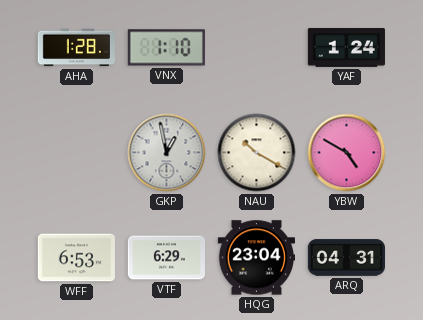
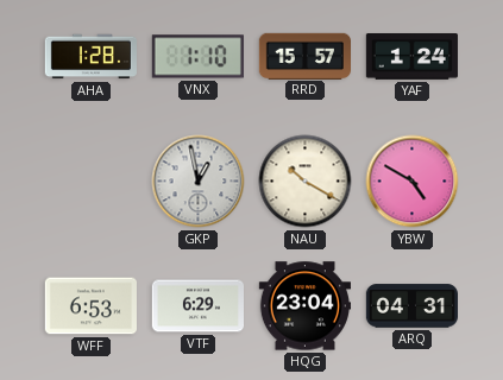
RRD: none -> 15:57
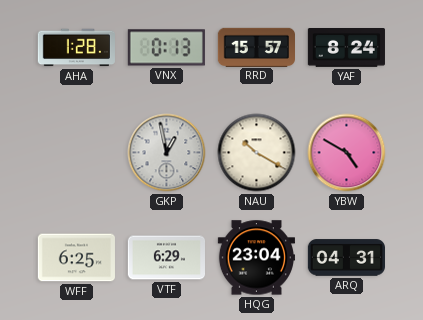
VNX: 1:10 -> 0:13
YAF: 1:24 -> 8:24
WFF: 6:53 -> 6:25
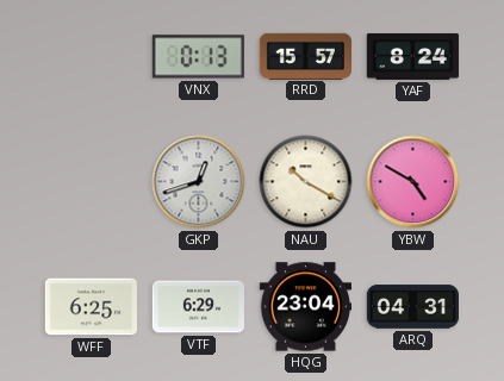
AHA: 1:28 -> none
GKP: 12:58 -> 12:42
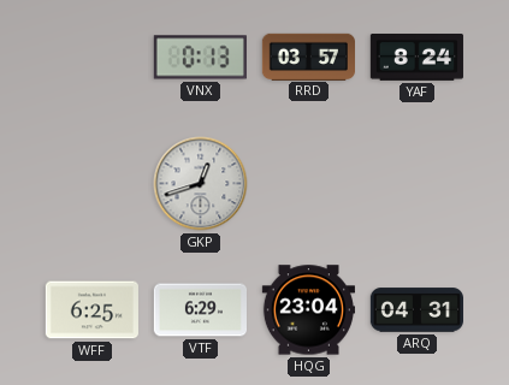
RRD: 15:57 -> 03:57
NAU: 10:20 -> none
YBW: 4:50 -> none
